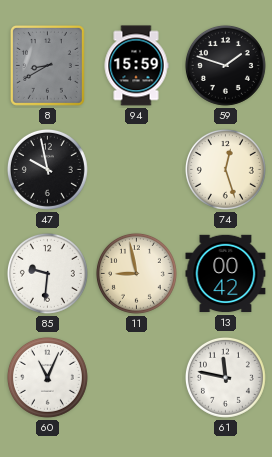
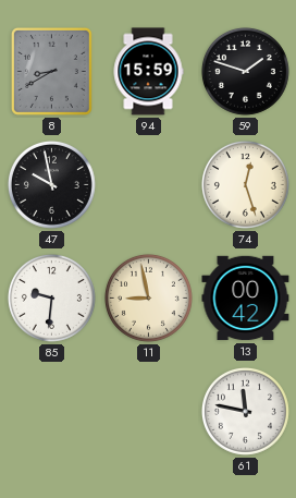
60: 11:04 -> none
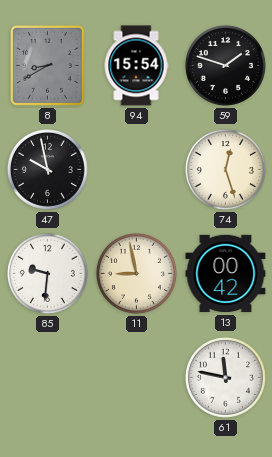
94: 15:59 -> 15:54
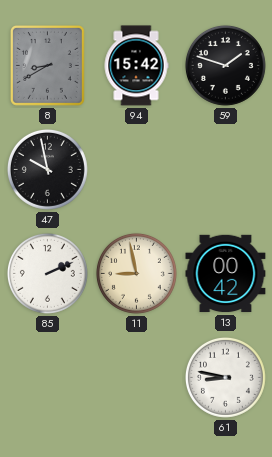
94: 15:54 -> 15:42
74: 12:27 -> none
85: 9:31 -> 2:11
61: 11:47 -> 8:47
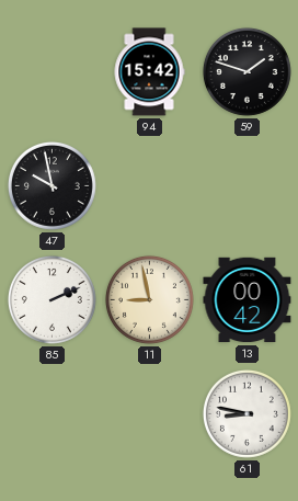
8: 8:40 -> none
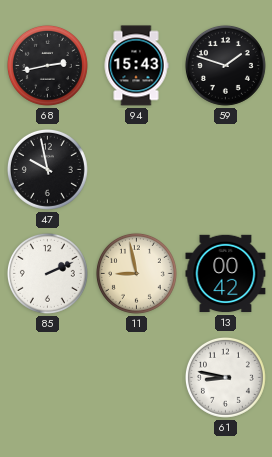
68: none -> 2:43
94: 15:42 -> 15:43
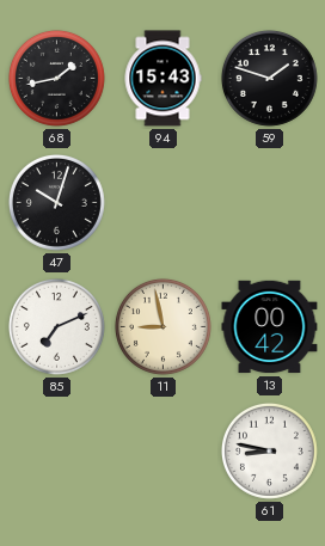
68: 2:43 -> 1:43
47: 9:58 -> 10:03
85: 2:11 -> 7:11
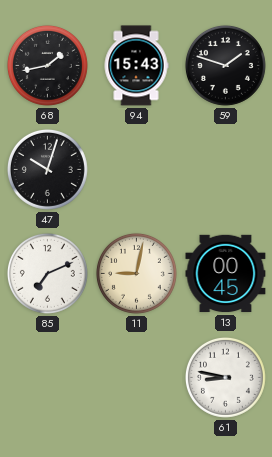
11: 8:58 -> 9:02
13: 00:42 -> 00:45
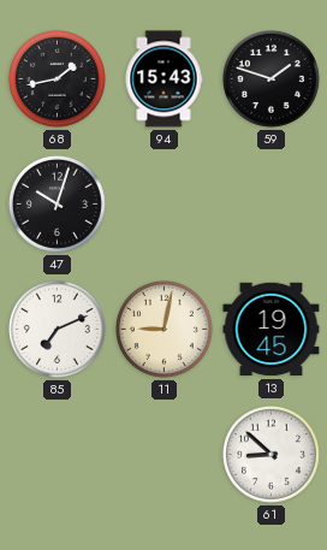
13: 00:45 -> 19:45
61: 8:47 -> 8:52
